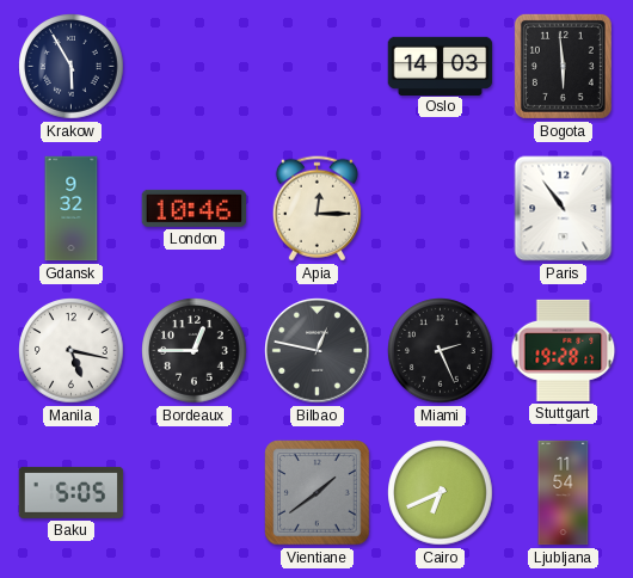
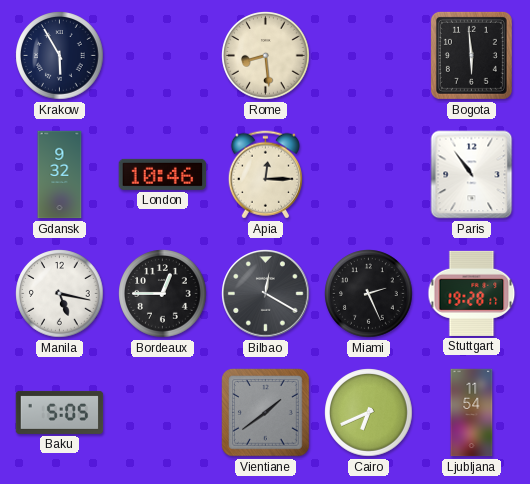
Rome: none -> 8:29
Oslo: 14:03 -> none
Bilbao: 12:47 -> 12:20
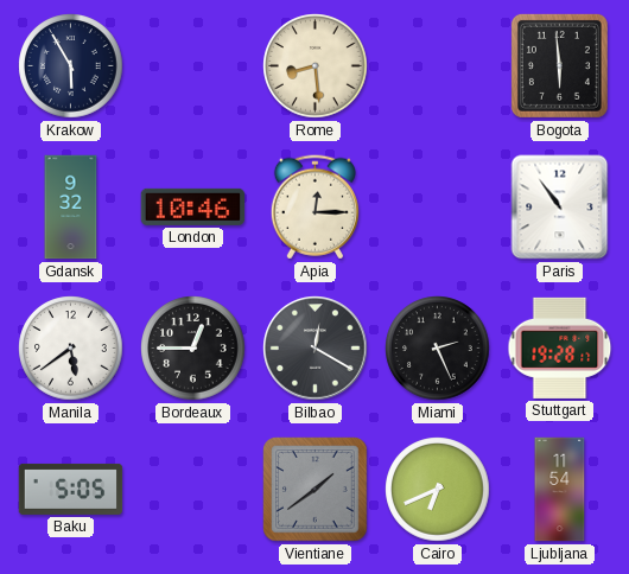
Manila: 5:17 -> 5:39
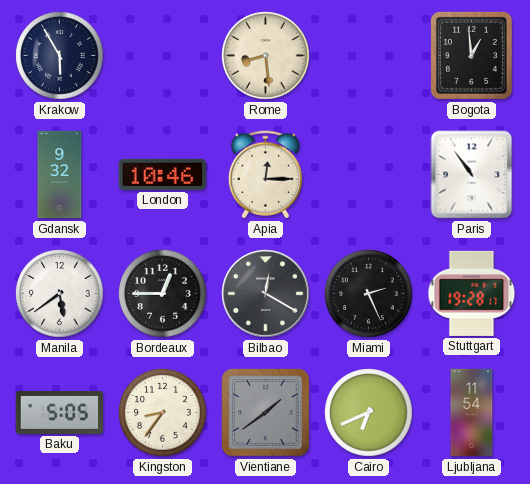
Bogota: 5:59 -> 12:59
Kingston: none -> 8:36
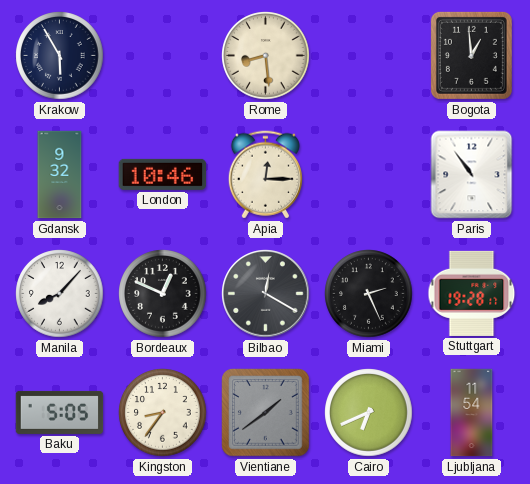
Manila: 5:39 -> 8:07
Bordeaux: 12:45 -> 12:49
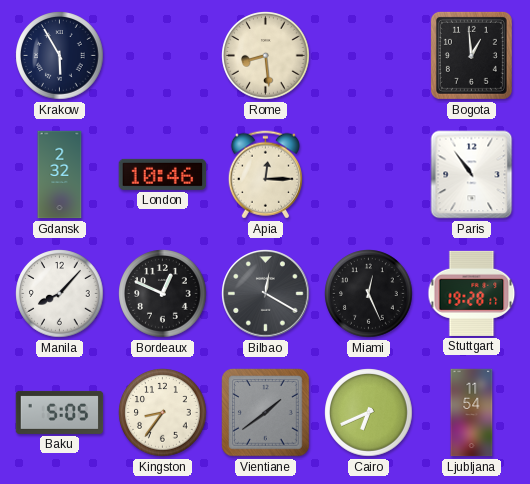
Gdansk: 9:32 -> 2:32
Miami: 2:26 -> 12:26
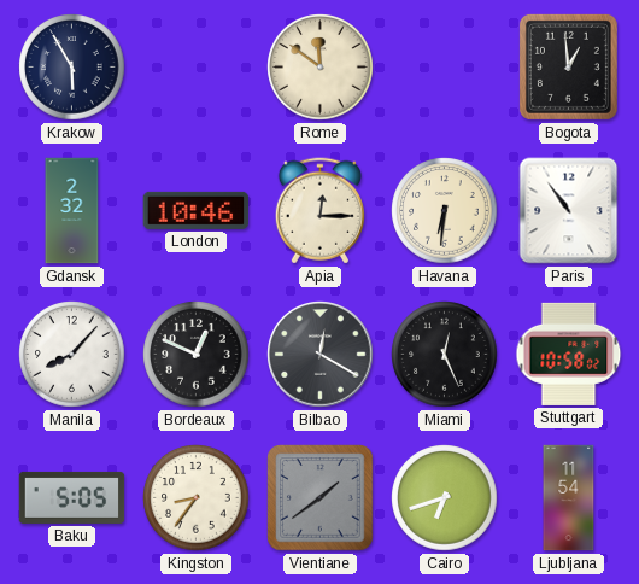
Rome: 8:29 -> 11:51
Havana: none -> 6:31
Stuttgart: 19:28 -> 10:58
Cairo: 6:41 -> 6:42
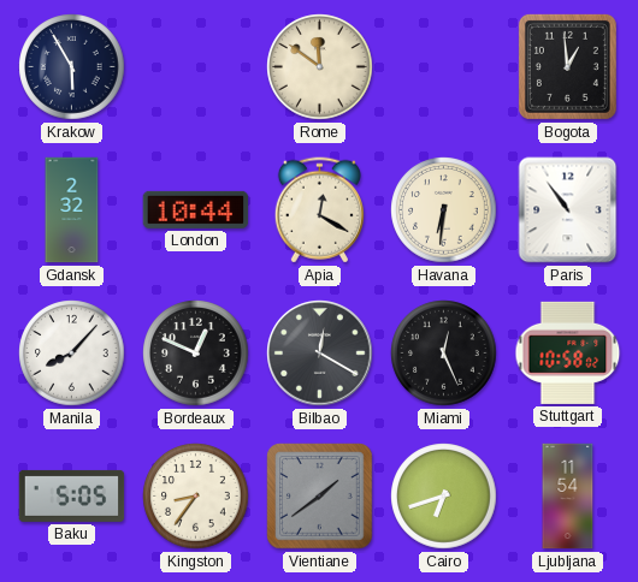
London: 10:46 -> 10:44
Apia: 12:15 -> 12:20
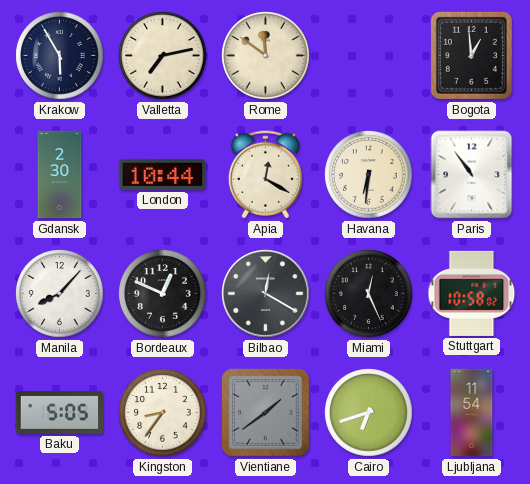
Valletta: none -> 7:13
Gdansk: 2:32 -> 2:30
